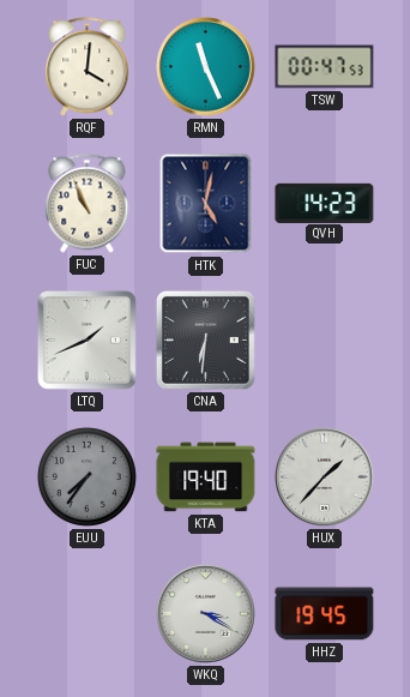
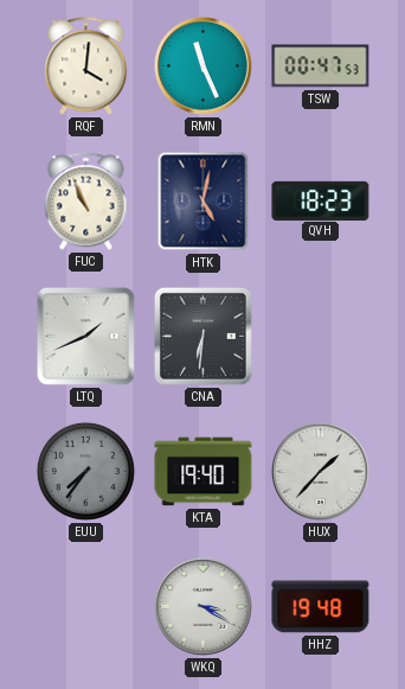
QVH: 14:23 -> 18:23
HHZ: 19:45 -> 19:48
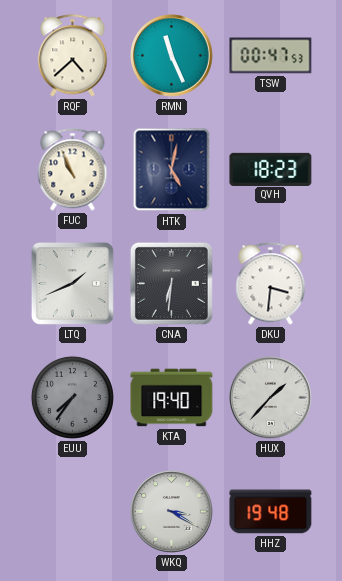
RQF: 4:01 -> 4:38
DKU: none -> 3:31
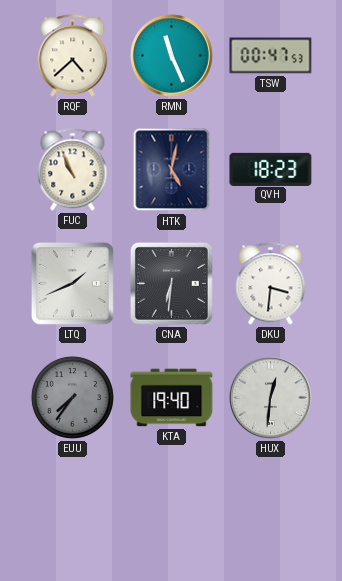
HUX: 1:37 -> 12:31
WKQ: 3:20 -> none
HHZ: 19:48 -> none
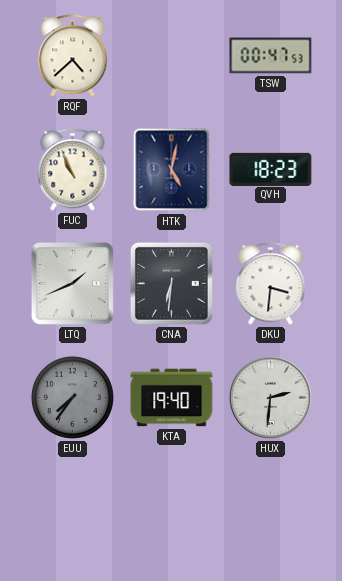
RMN: 11:26 -> none
HUX: 12:31 -> 2:31
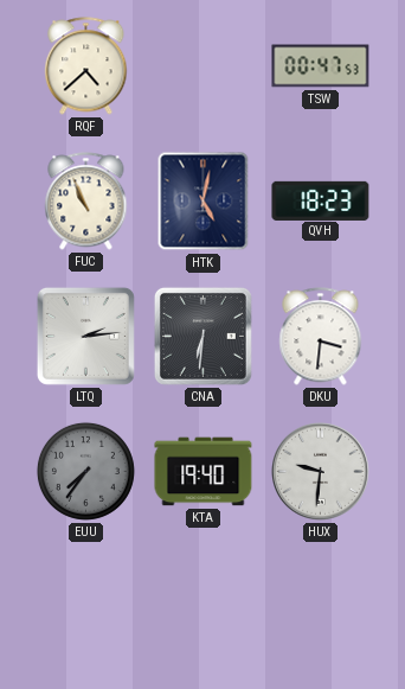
LTQ: 1:41 -> 2:14
HUX: 2:31 -> 9:31
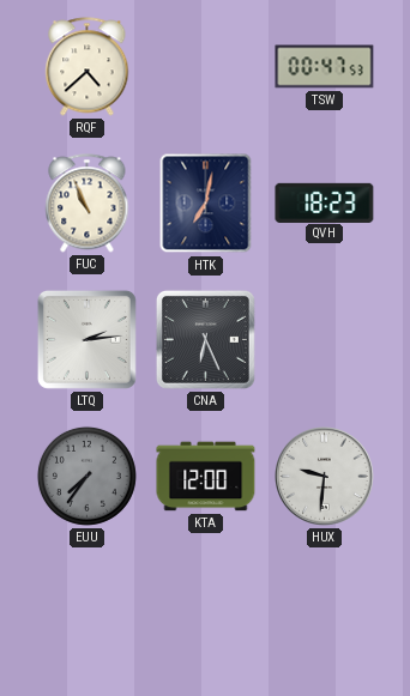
HTK: 5:02 -> 7:02
CNA: 6:31 -> 6:26
DKU: 3:31 -> none
KTA: 19:40 -> 12:00
